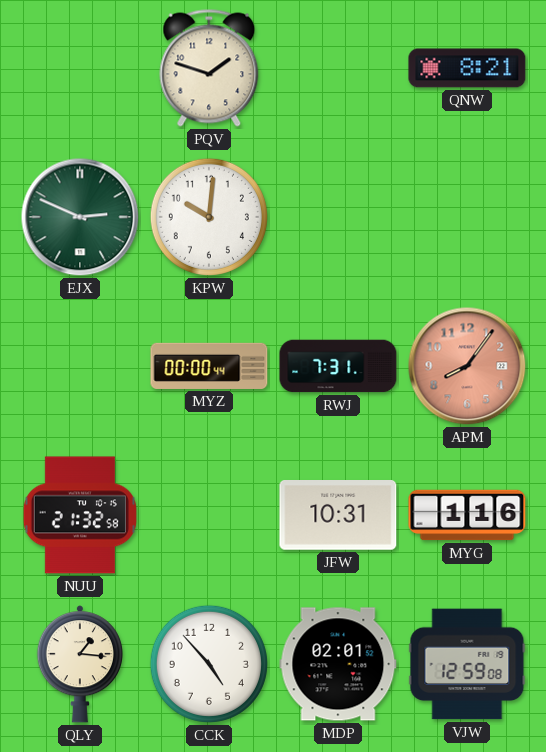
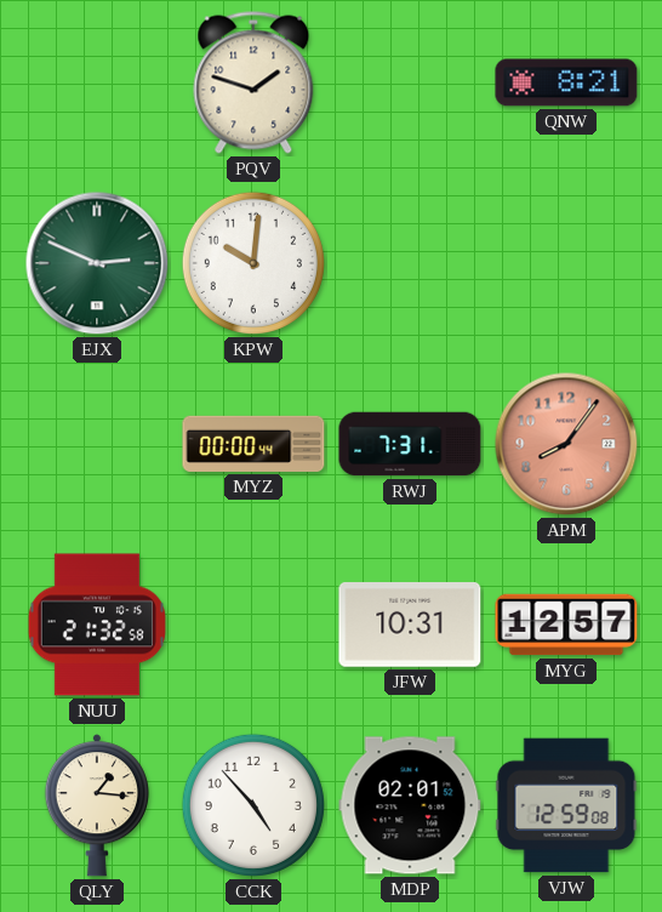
MYG: 1:16 -> 12:57
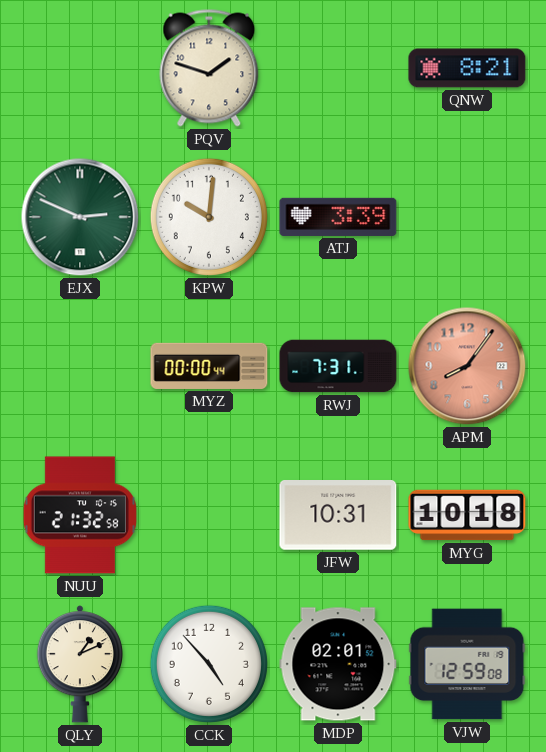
ATJ: none -> 3:39
MYG: 12:57 -> 10:18
QLY: 1:16 -> 1:11
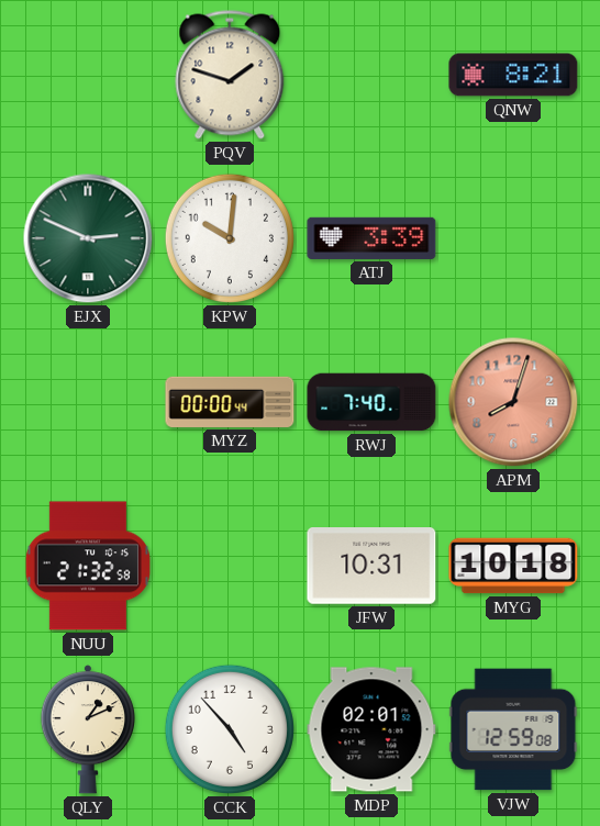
RWJ: 7:31 -> 7:40
APM: 8:06 -> 8:03
